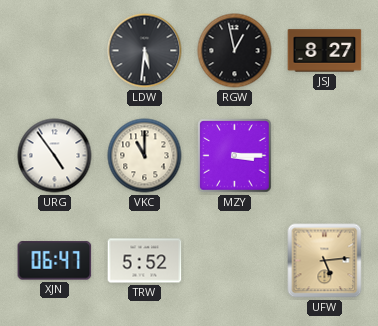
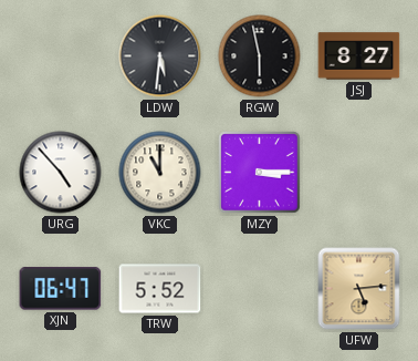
RGW: 12:58 -> 5:58
URG: 4:54 -> 4:53
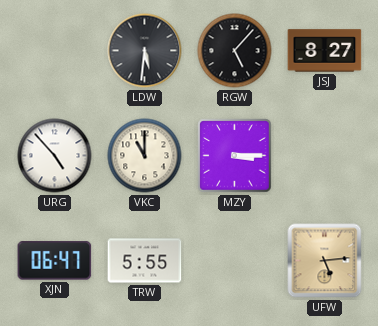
RGW: 5:58 -> 5:07
TRW: 5:52 -> 5:55
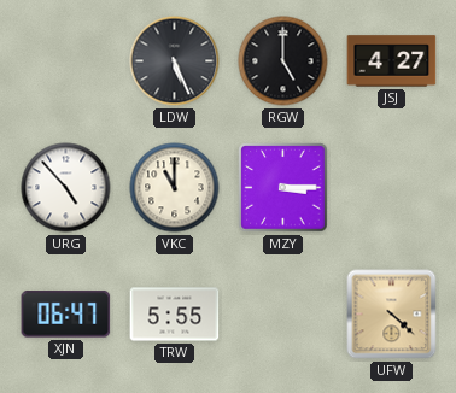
LDW: 5:31 -> 5:26
RGW: 5:07 -> 5:00
JSJ: 8:27 -> 4:27
UFW: 5:14 -> 4:22
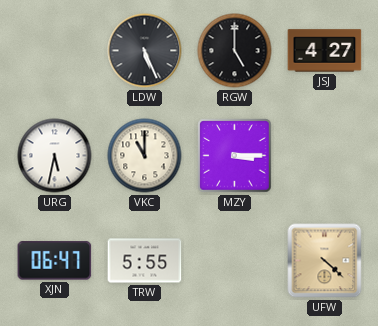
URG: 4:53 -> 5:32
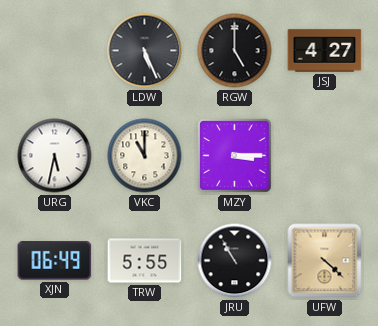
XJN: 06:47 -> 06:49
JRU: none -> 10:55
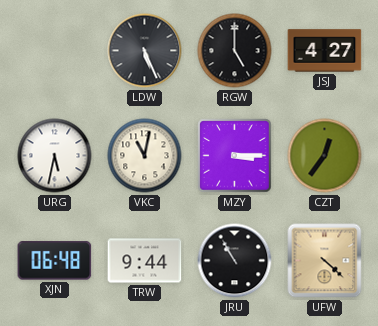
VKC: 11:00 -> 11:02
CZT: none -> 12:36
XJN: 06:49 -> 06:48
TRW: 5:55 -> 9:44
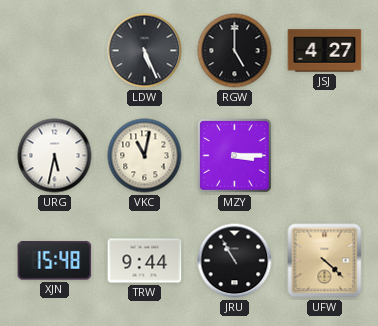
CZT: 12:36 -> none
XJN: 06:48 -> 15:48
